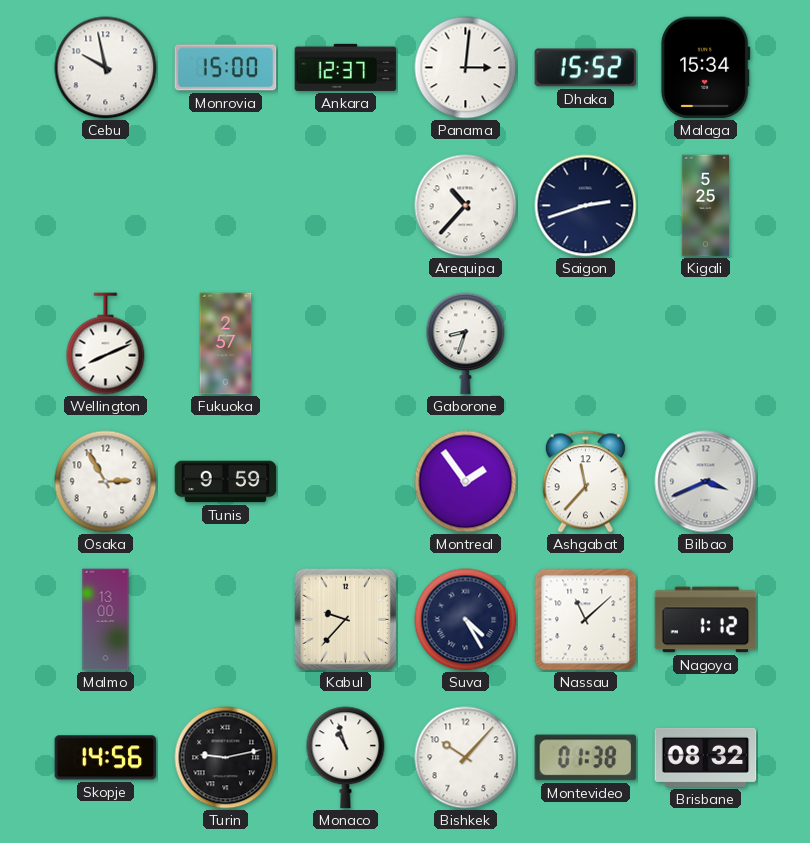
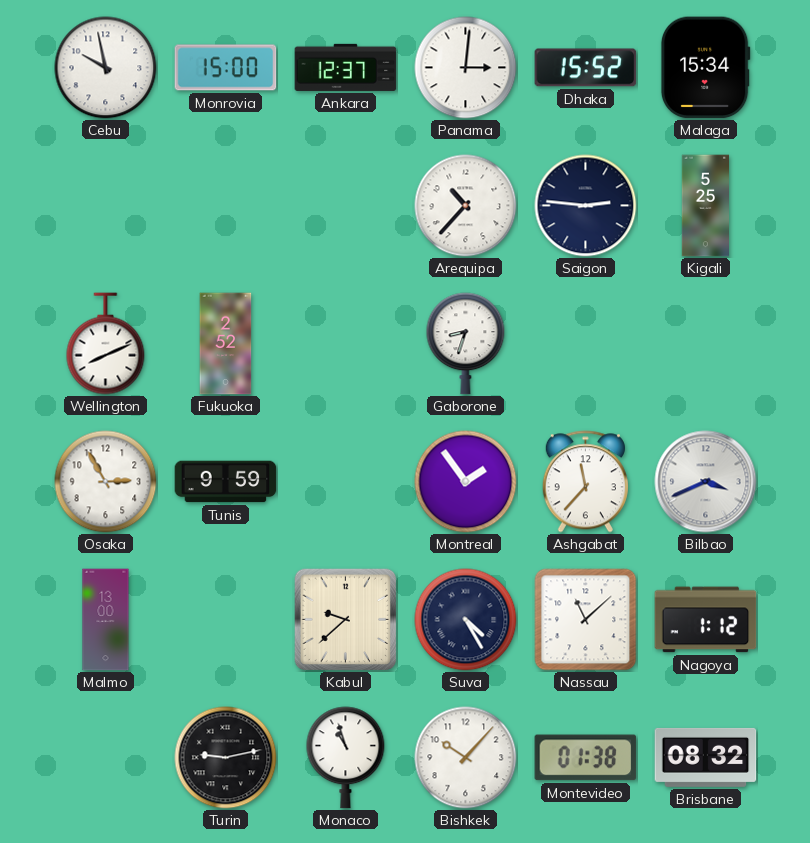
Saigon: 2:42 -> 2:46
Fukuoka: 2:57 -> 2:52
Kabul: 9:37 -> 9:38
Skopje: 14:56 -> none
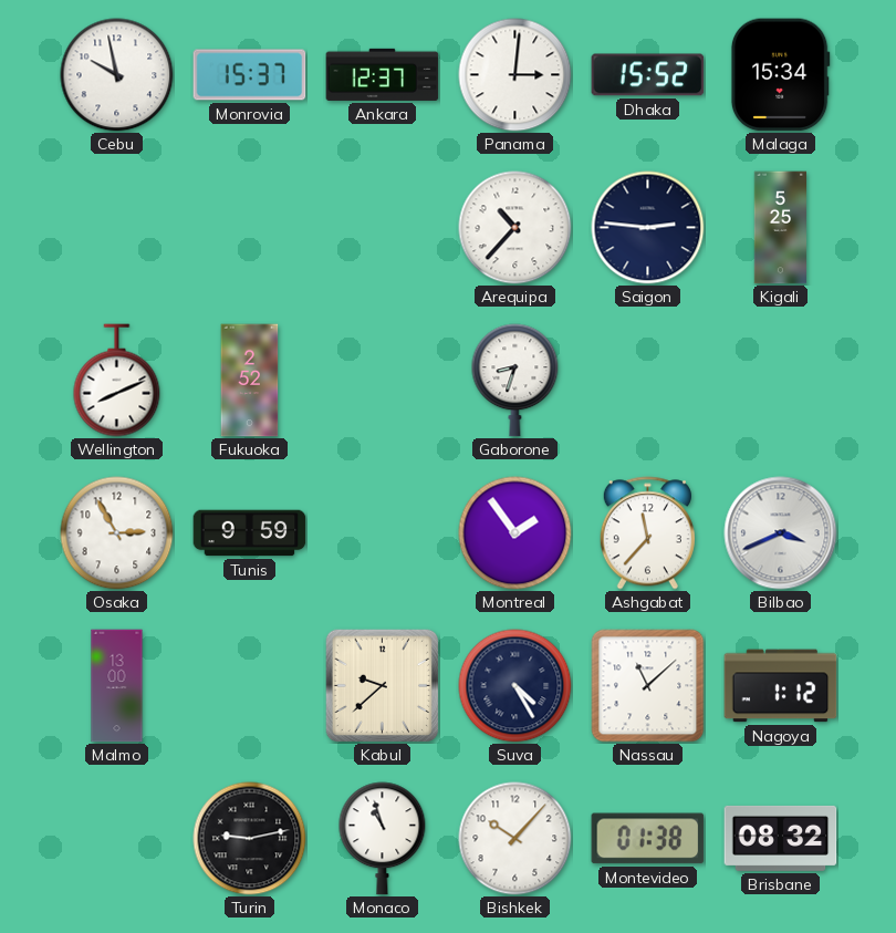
Monrovia: 15:00 -> 15:37
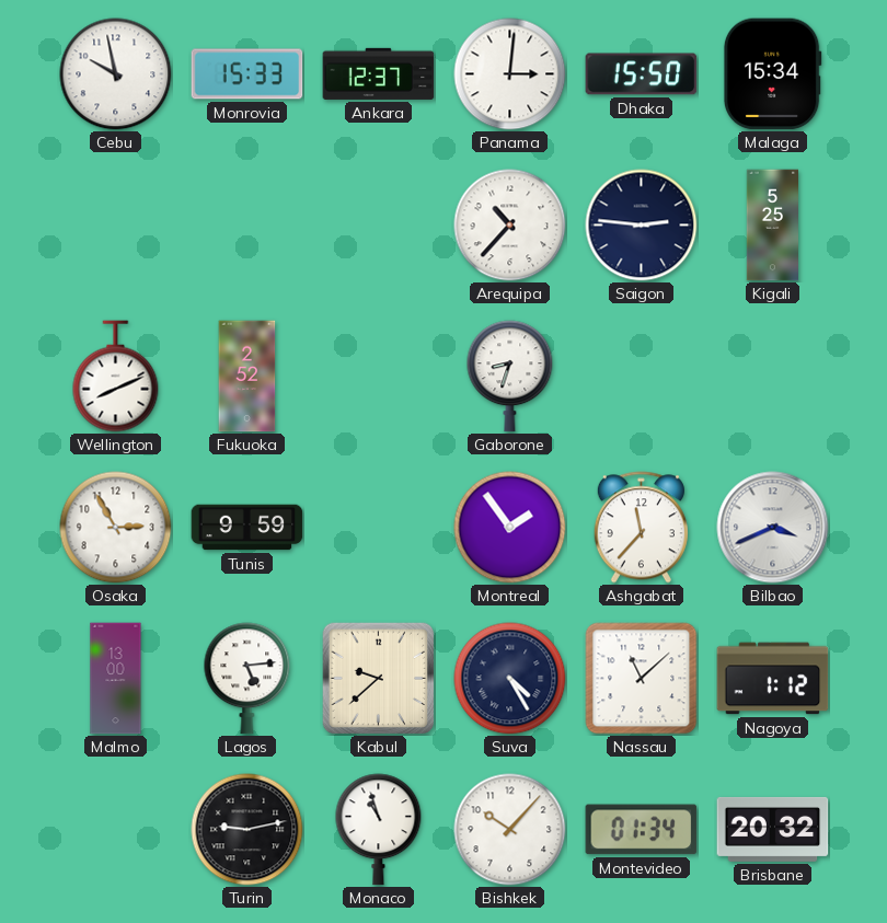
Monrovia: 15:37 -> 15:33
Dhaka: 15:52 -> 15:50
Lagos: none -> 5:14
Montevideo: 01:38 -> 01:34
Brisbane: 08:32 -> 20:32
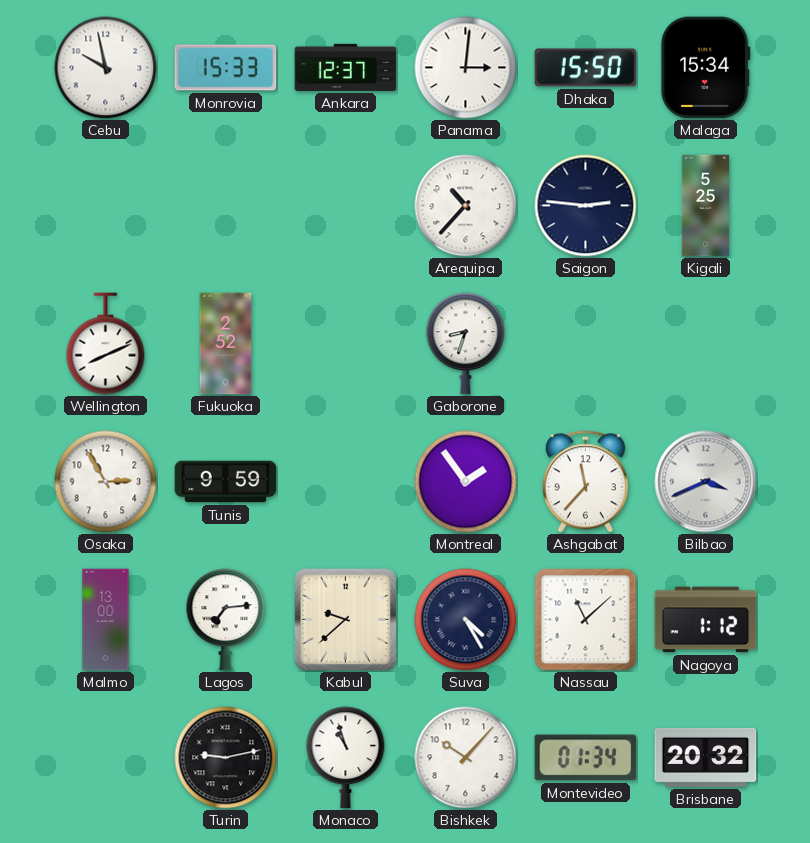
Lagos: 5:14 -> 7:14
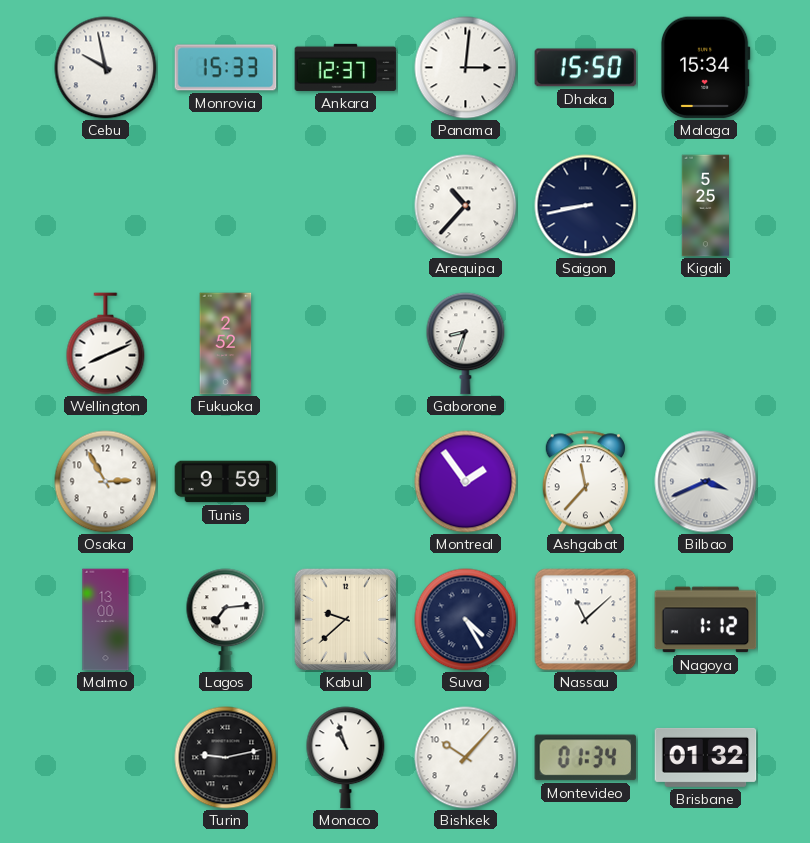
Saigon: 2:46 -> 8:43
Brisbane: 20:32 -> 01:32
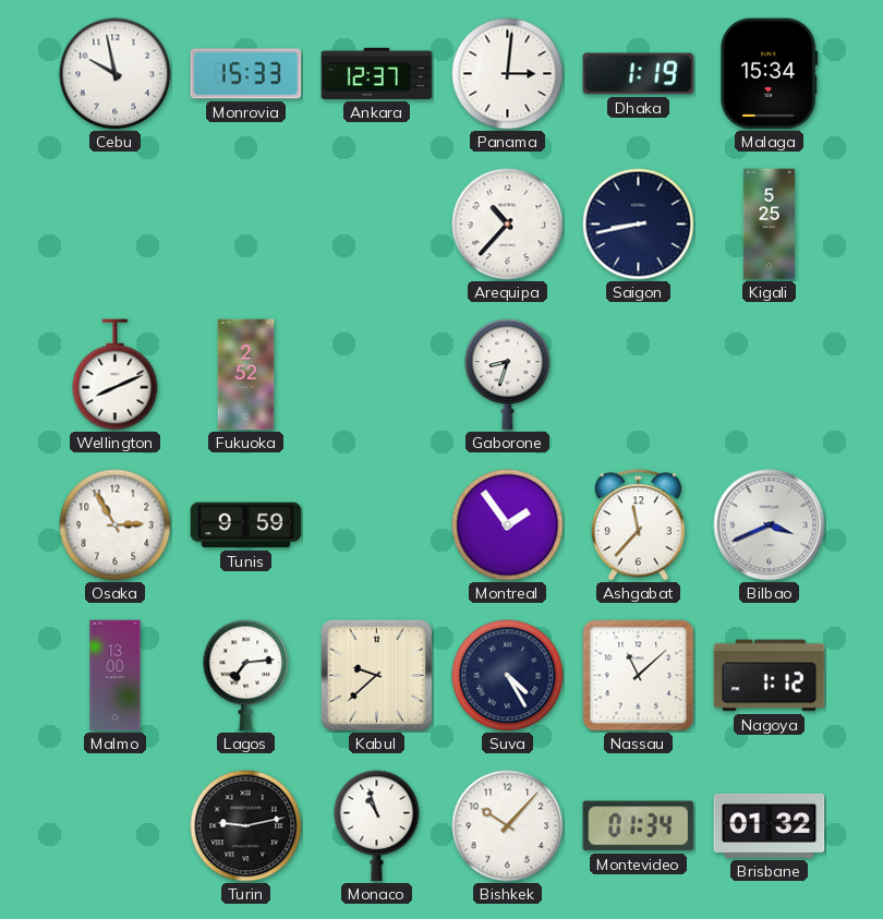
Dhaka: 15:50 -> 1:19
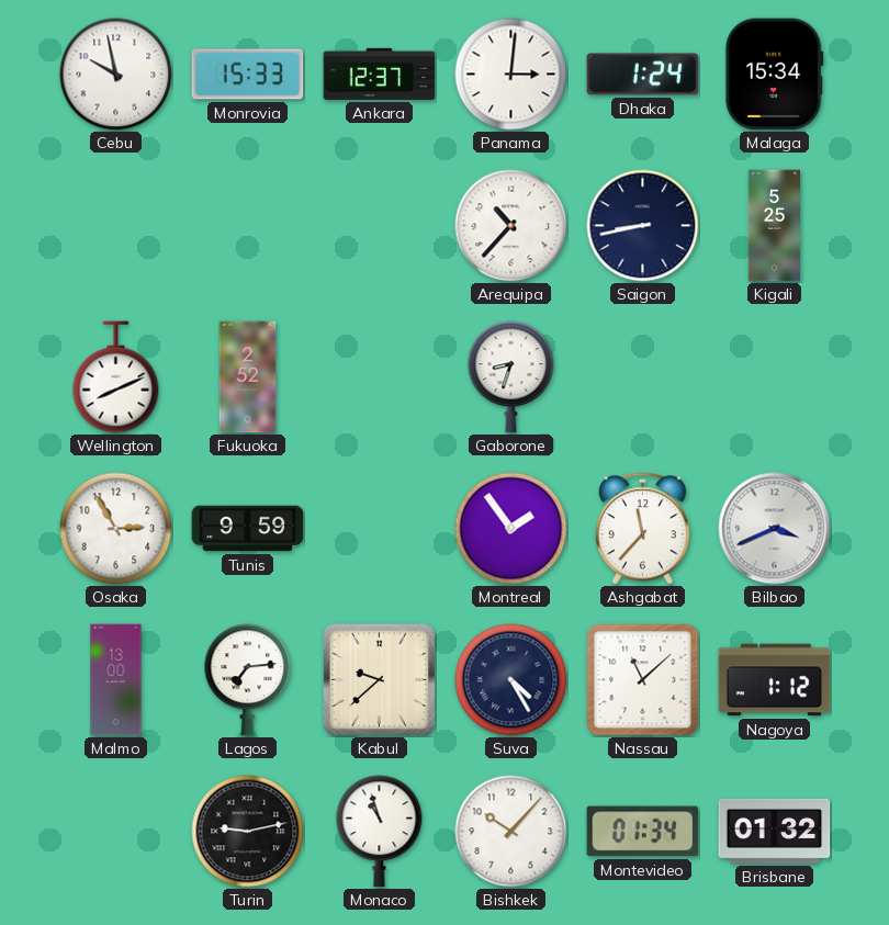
Dhaka: 1:19 -> 1:24
